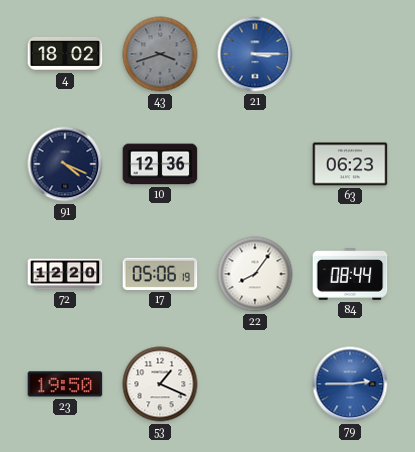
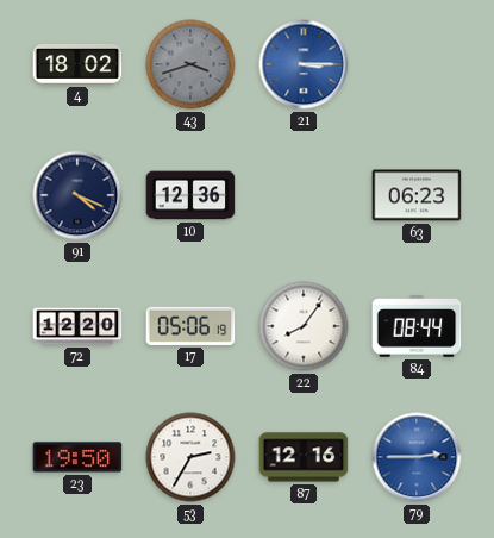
53: 1:19 -> 2:35
87: none -> 12:16
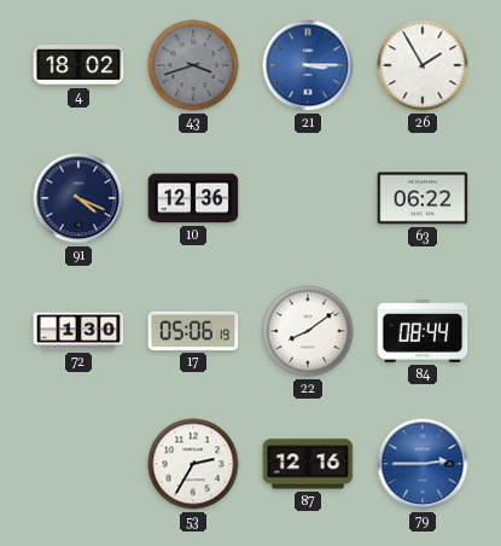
26: none -> 1:55
63: 06:23 -> 06:22
72: 12:20 -> 1:30
22: 8:06 -> 8:09
23: 19:50 -> none
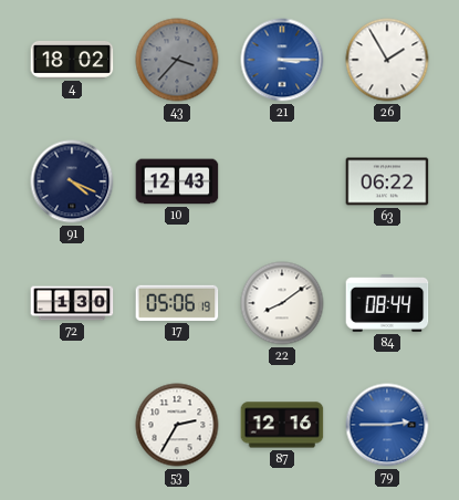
43: 3:42 -> 3:37
10: 12:36 -> 12:43
